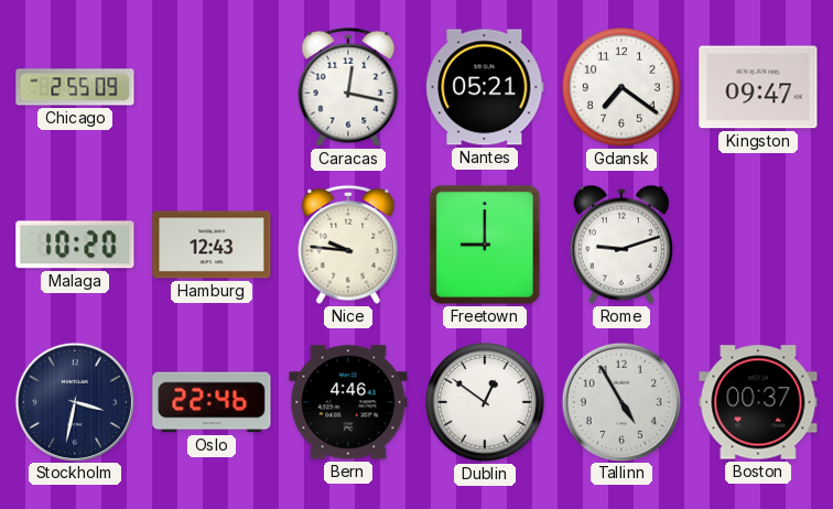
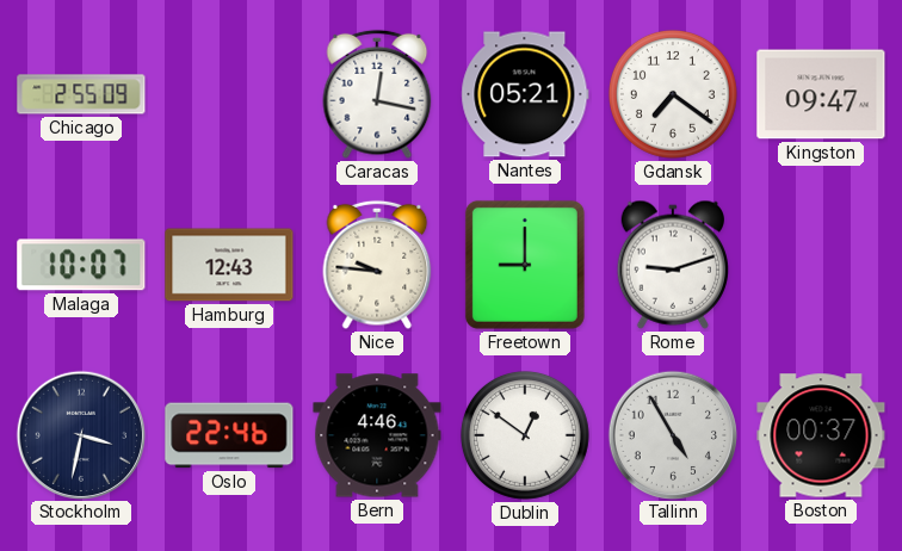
Malaga: 10:20 -> 10:07
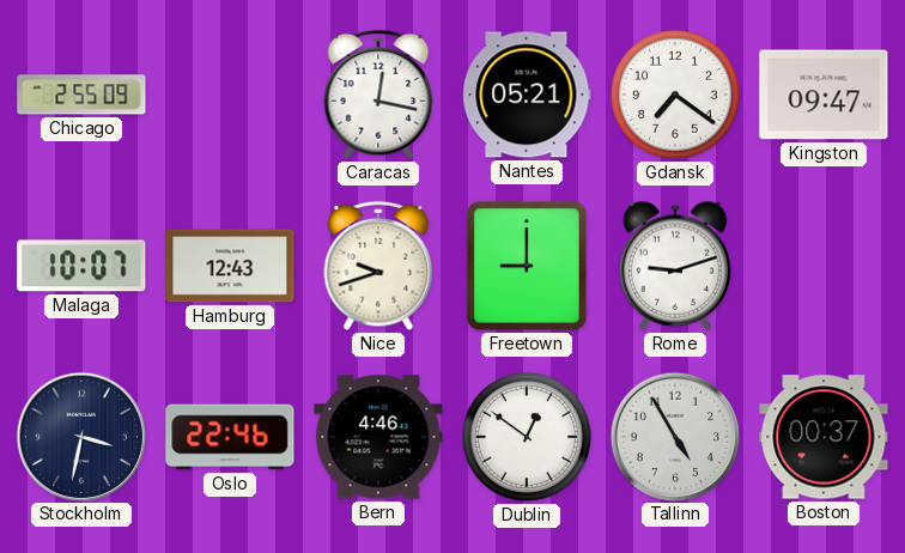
Nice: 9:46 -> 9:42
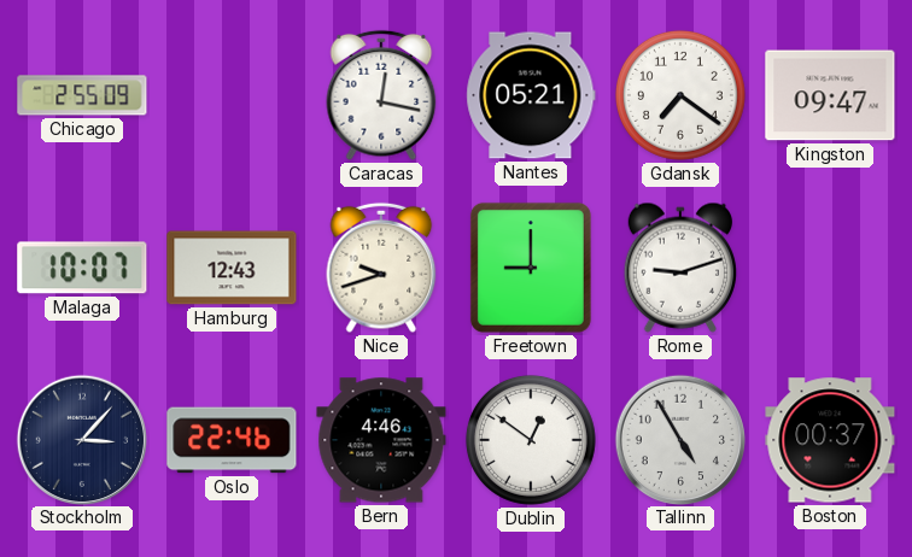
Stockholm: 3:32 -> 3:07
